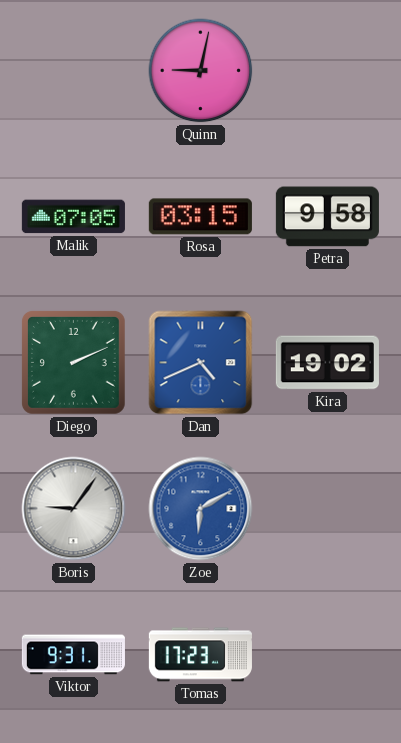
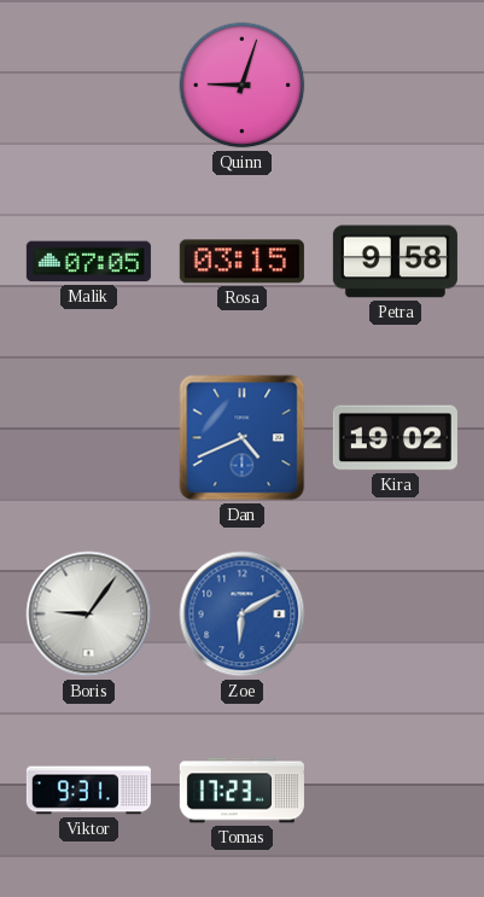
Quinn: 9:02 -> 9:03
Diego: 2:11 -> none
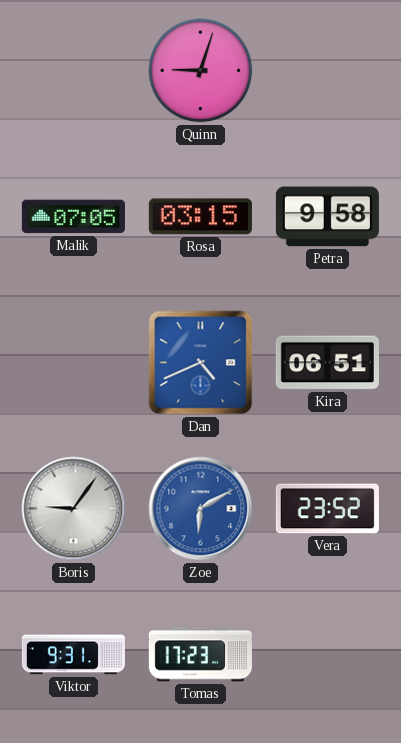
Kira: 19:02 -> 06:51
Vera: none -> 23:52
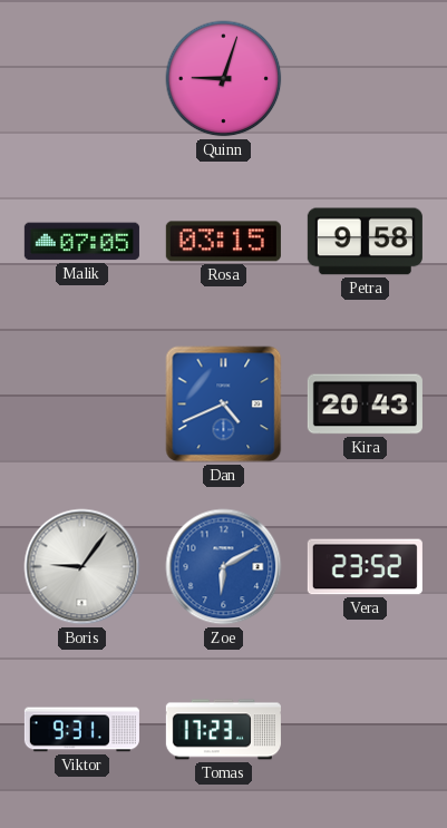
Kira: 06:51 -> 20:43
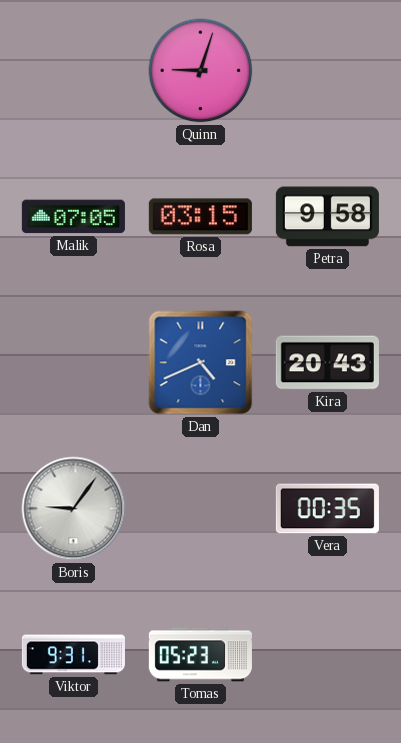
Zoe: 6:10 -> none
Vera: 23:52 -> 00:35
Tomas: 17:23 -> 05:23
